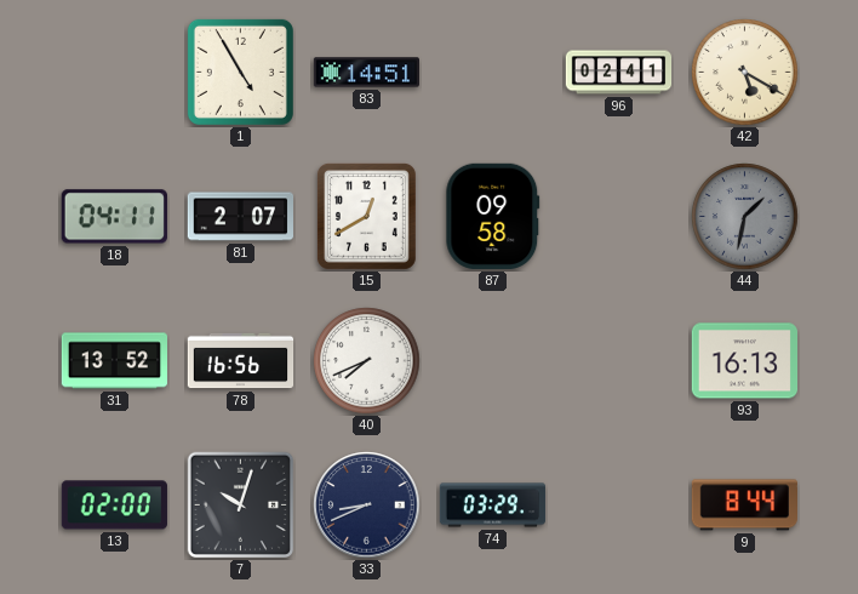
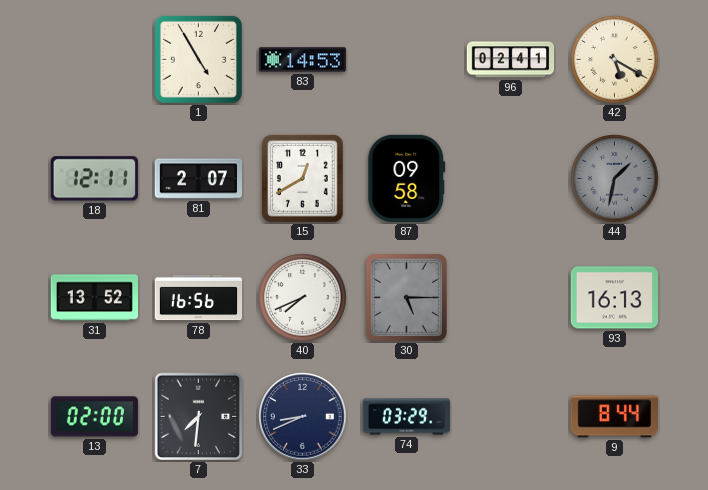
83: 14:51 -> 14:53
18: 04:11 -> 12:11
30: none -> 5:15
7: 10:03 -> 7:31
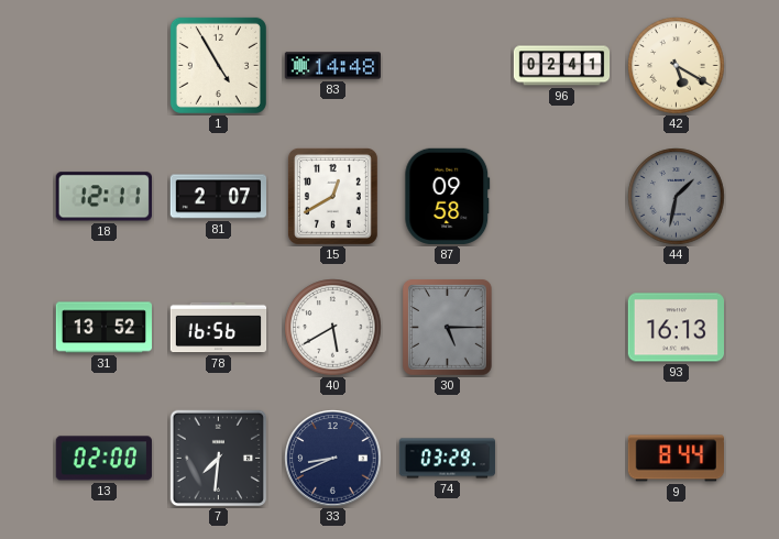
83: 14:53 -> 14:48
40: 7:41 -> 5:40
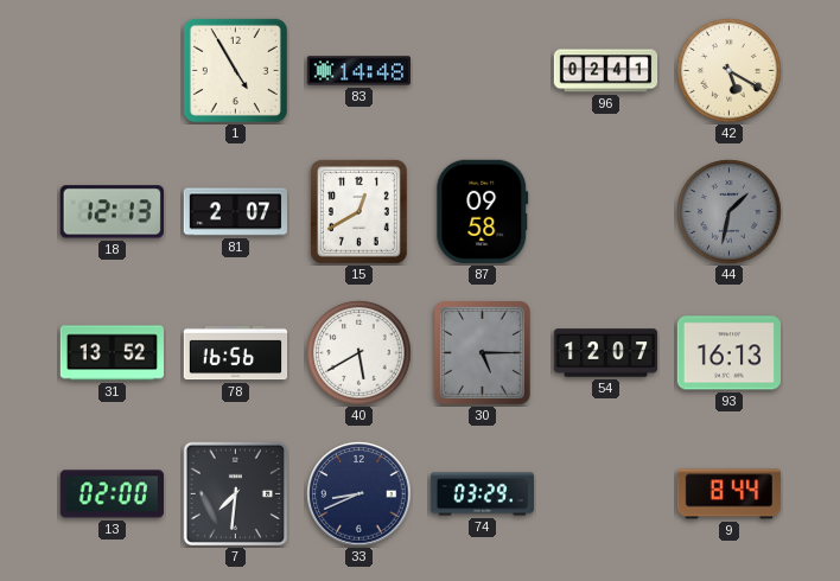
18: 12:11 -> 12:13
54: none -> 12:07
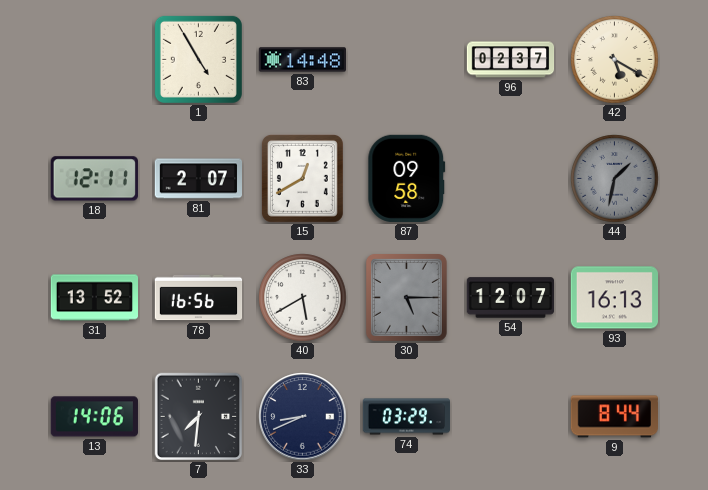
96: 02:41 -> 02:37
18: 12:13 -> 12:11
13: 02:00 -> 14:06
